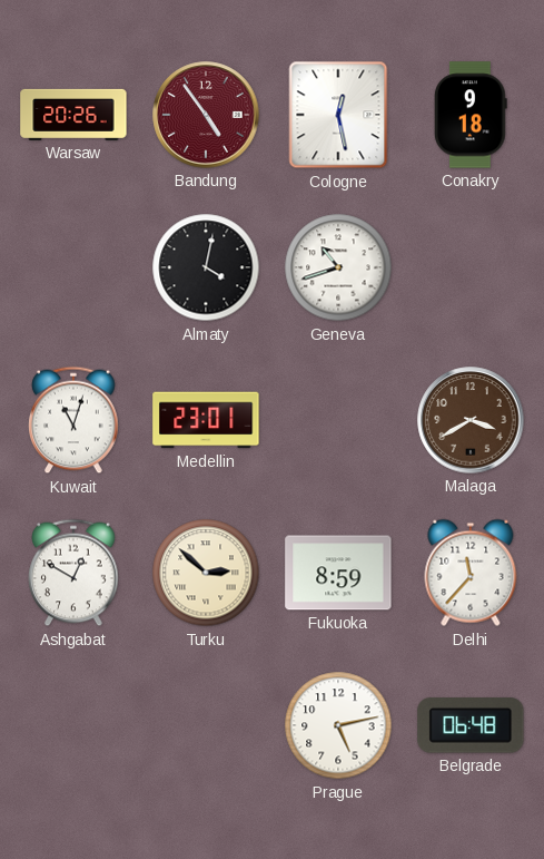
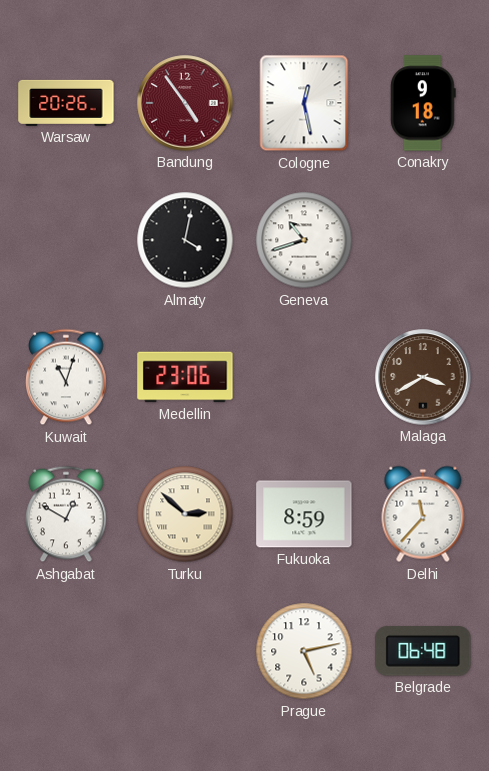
Medellin: 23:01 -> 23:06
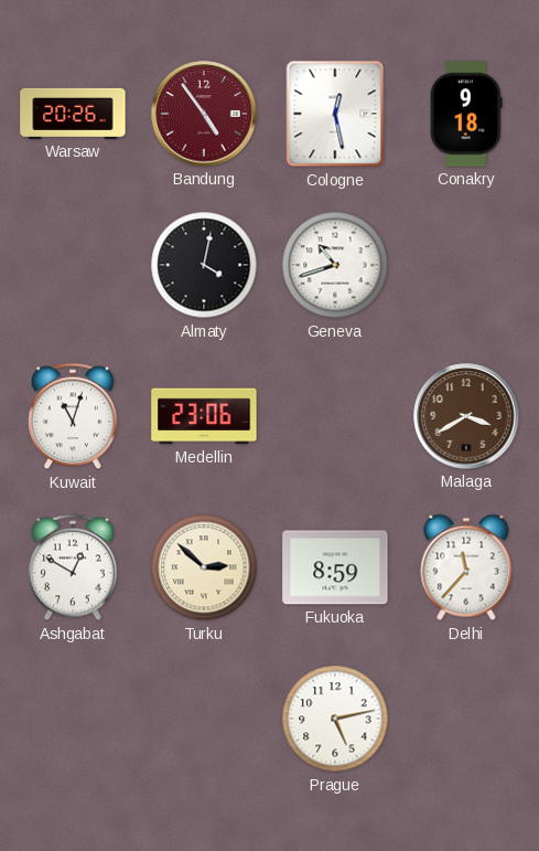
Belgrade: 06:48 -> none
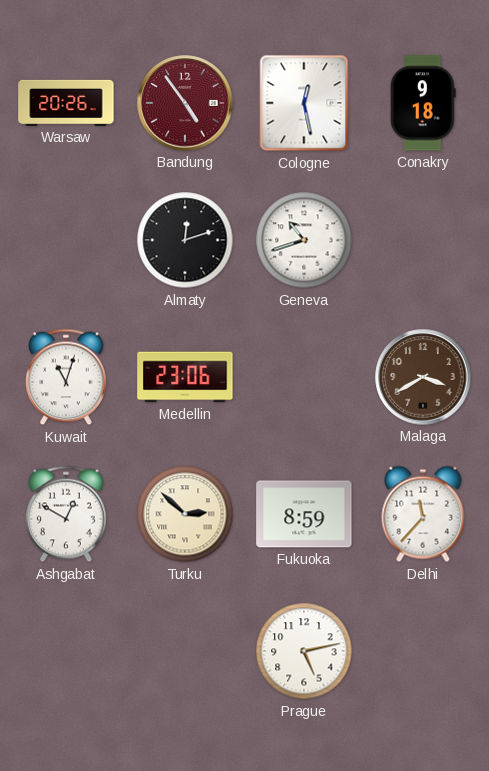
Almaty: 4:02 -> 12:12
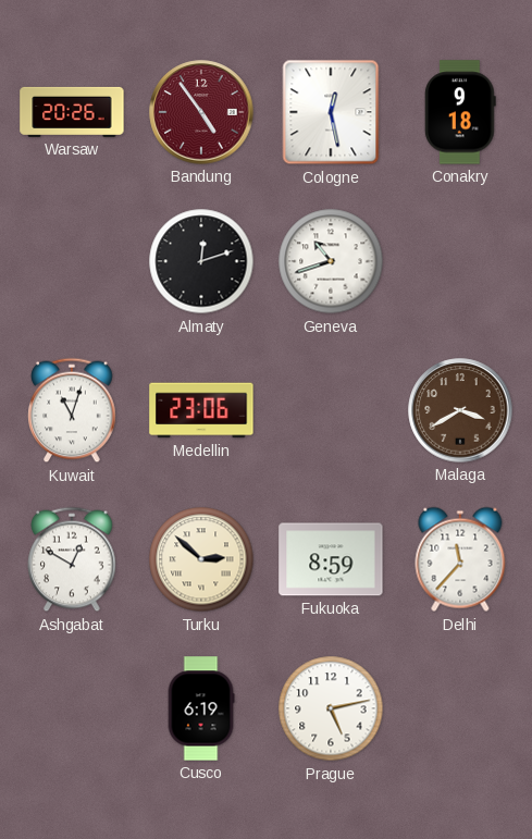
Cusco: none -> 6:19
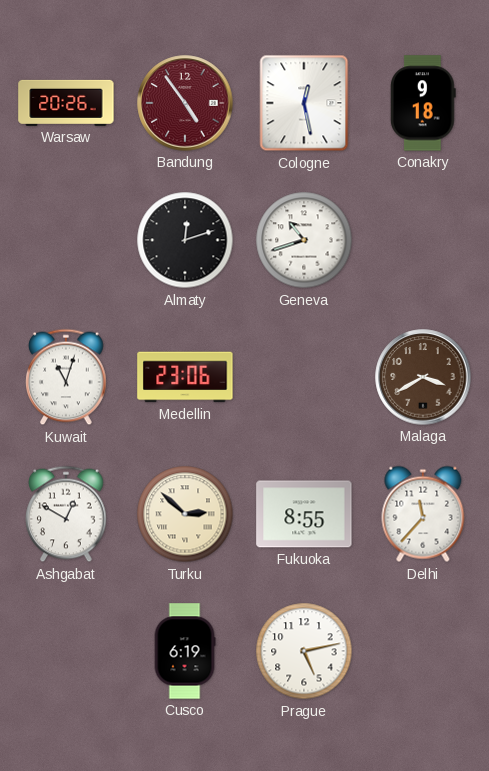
Fukuoka: 8:59 -> 8:55
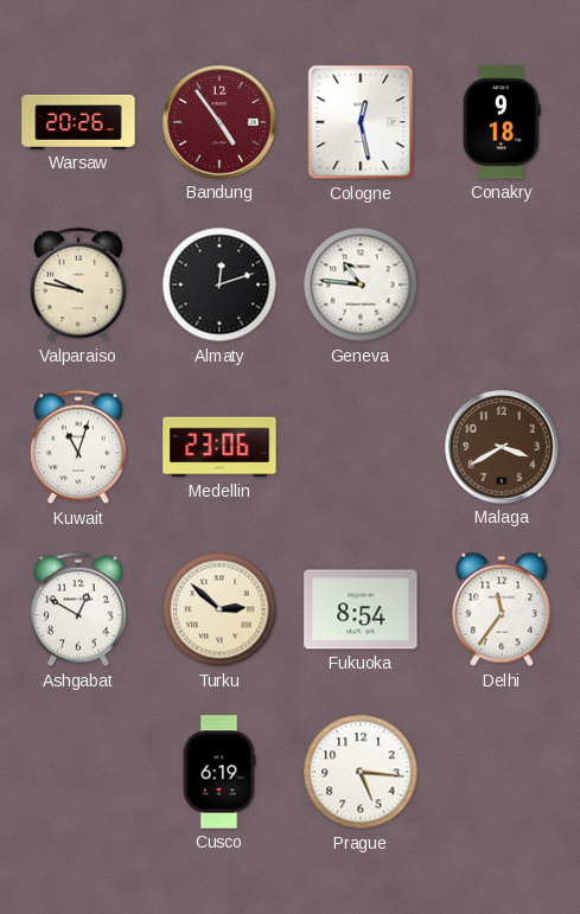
Valparaiso: none -> 9:47
Geneva: 10:42 -> 10:46
Fukuoka: 8:55 -> 8:54
Delhi: 11:37 -> 11:36
Prague: 5:13 -> 5:16
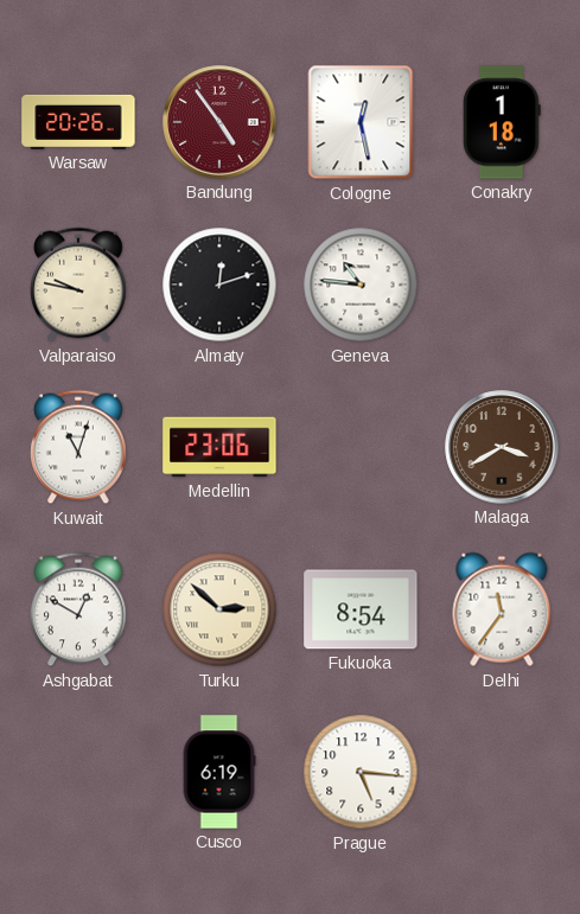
Conakry: 9:18 -> 1:18
